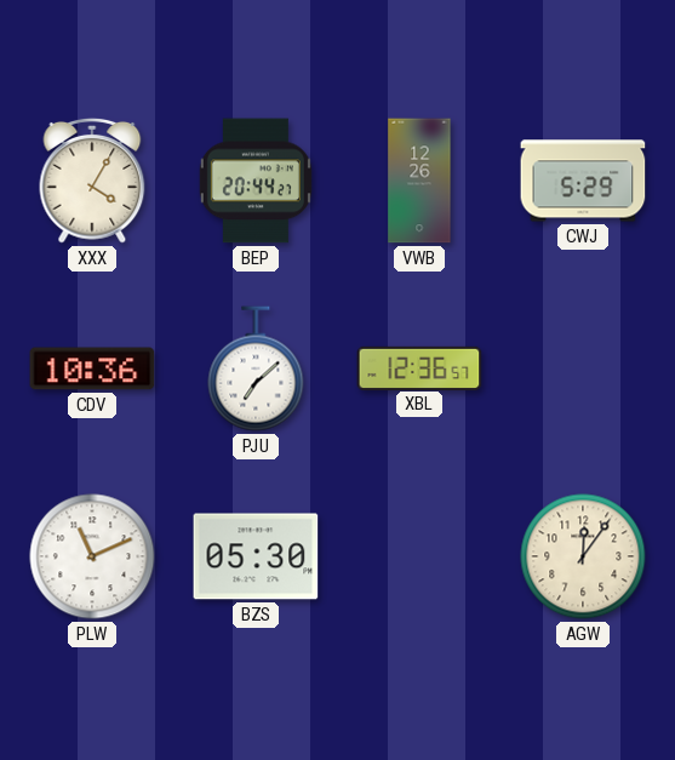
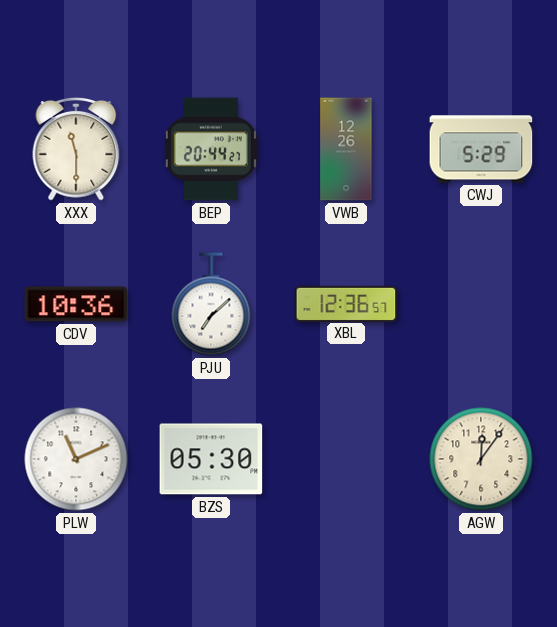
XXX: 4:05 -> 11:30
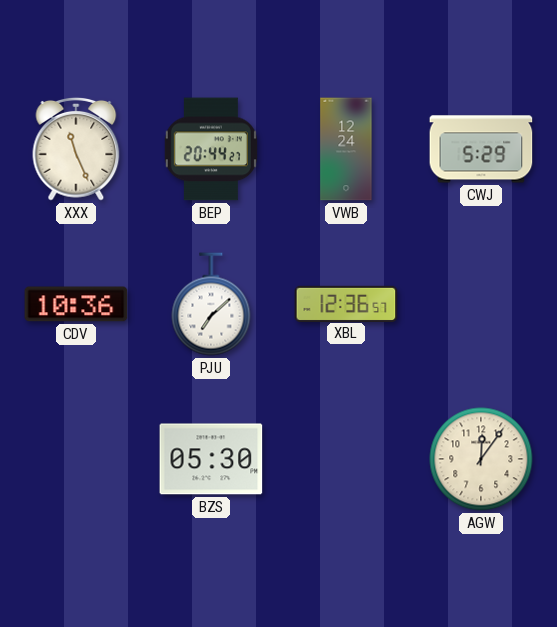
XXX: 11:30 -> 11:26
VWB: 12:26 -> 12:24
PLW: 11:11 -> none
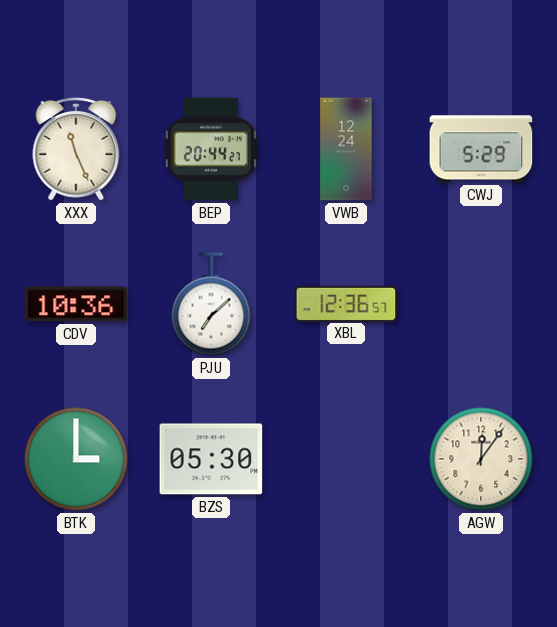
BTK: none -> 3:00
